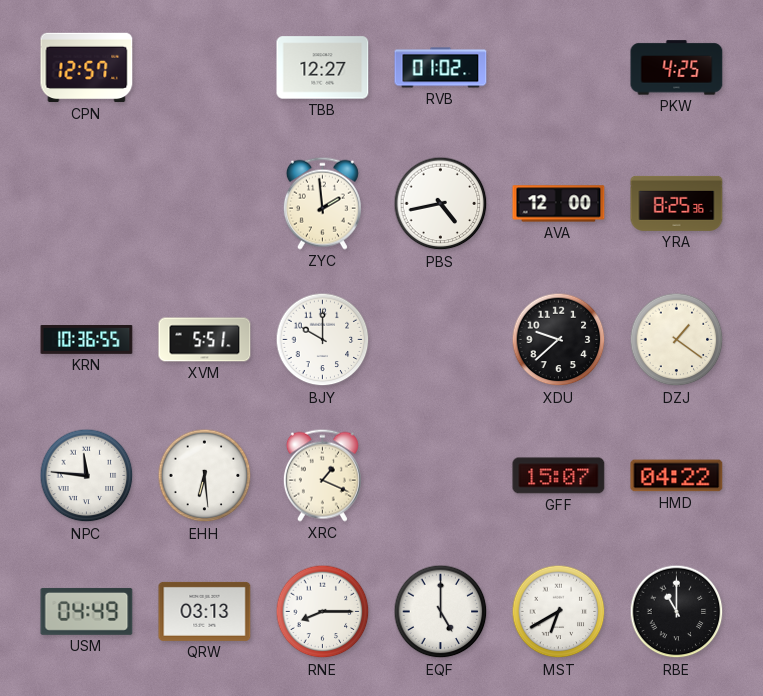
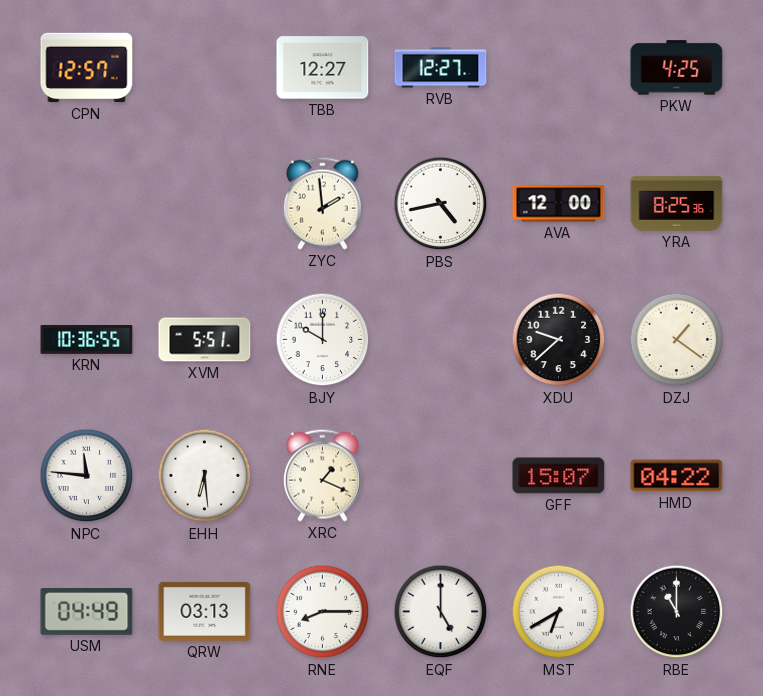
RVB: 01:02 -> 12:27
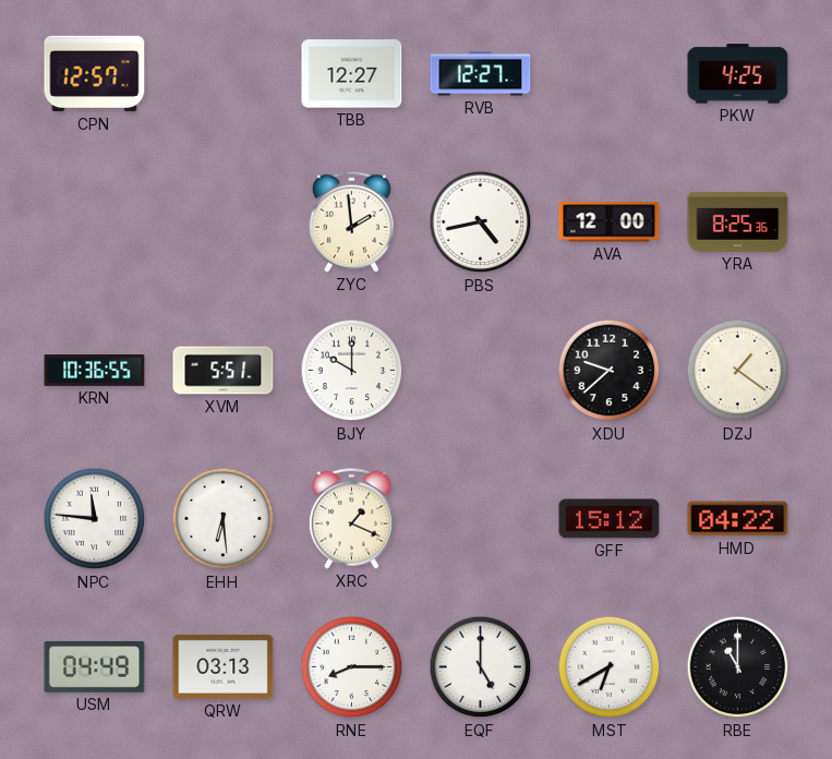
GFF: 15:07 -> 15:12
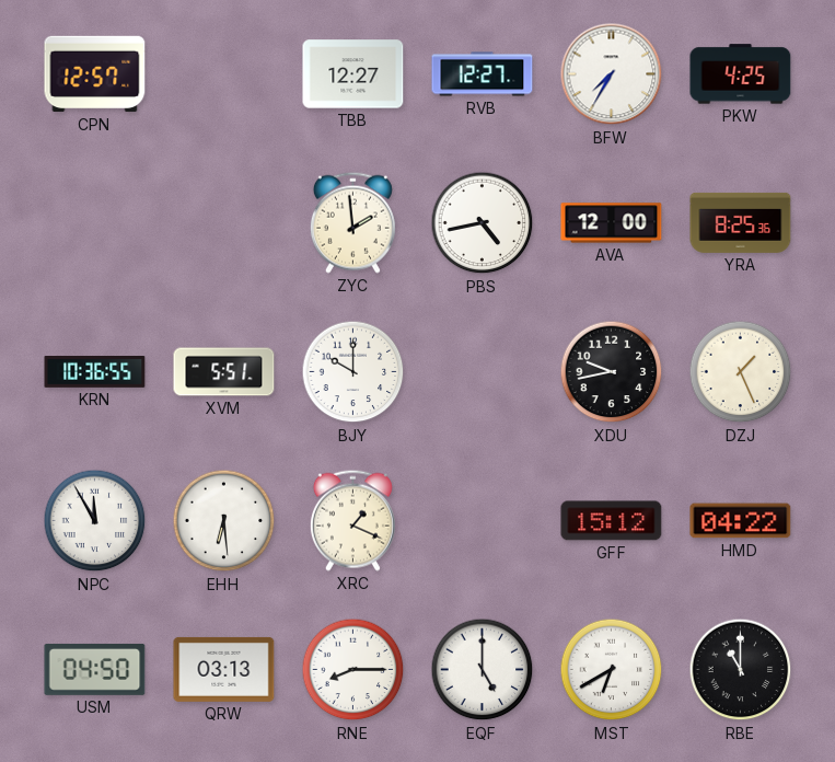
BFW: none -> 7:35
XDU: 9:38 -> 9:43
DZJ: 1:21 -> 1:26
NPC: 11:46 -> 11:55
USM: 04:49 -> 04:50
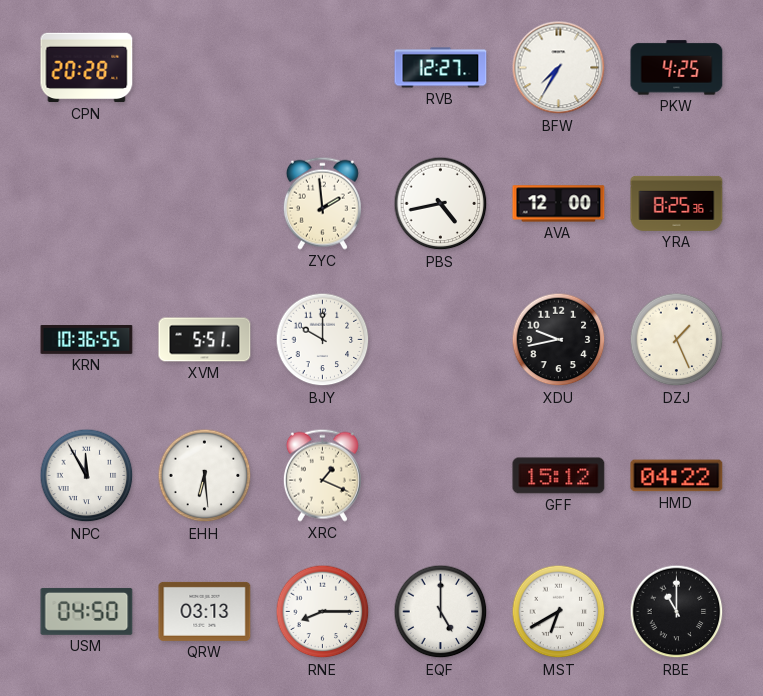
CPN: 12:57 -> 20:28
TBB: 12:27 -> none
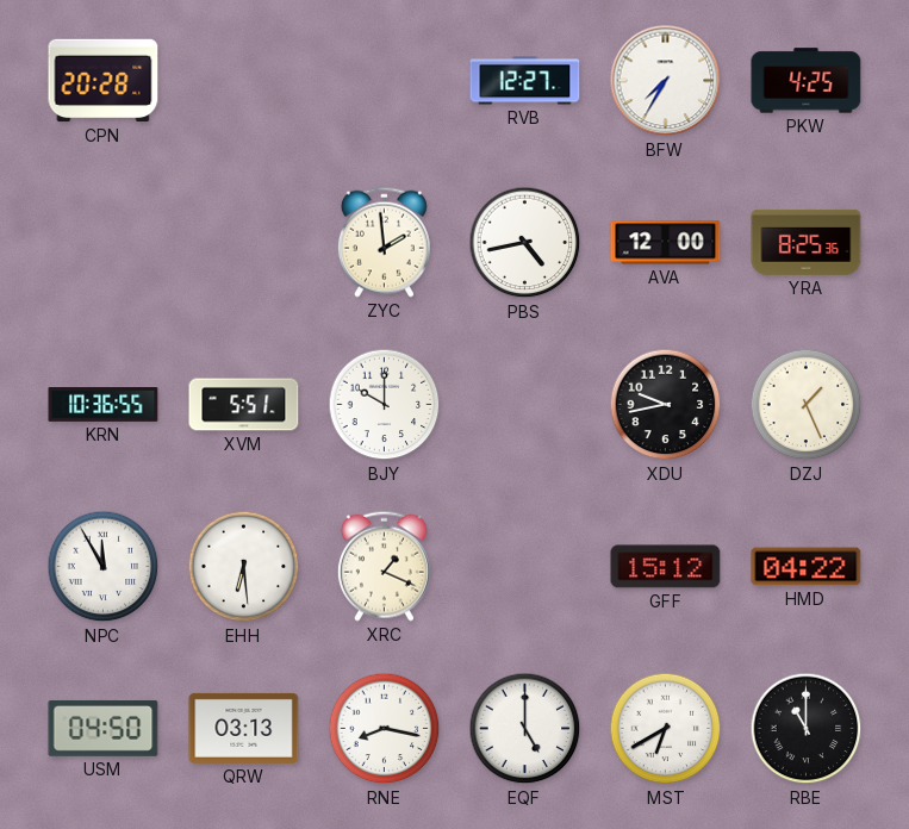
RNE: 8:15 -> 8:17
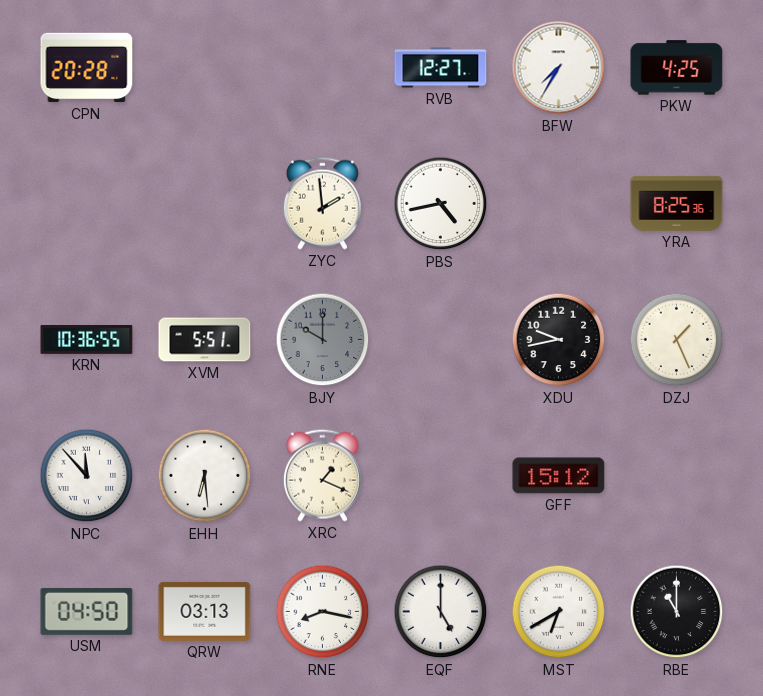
AVA: 12:00 -> none
BJY dial: white -> grey
NPC: 11:55 -> 11:53
HMD: 04:22 -> none
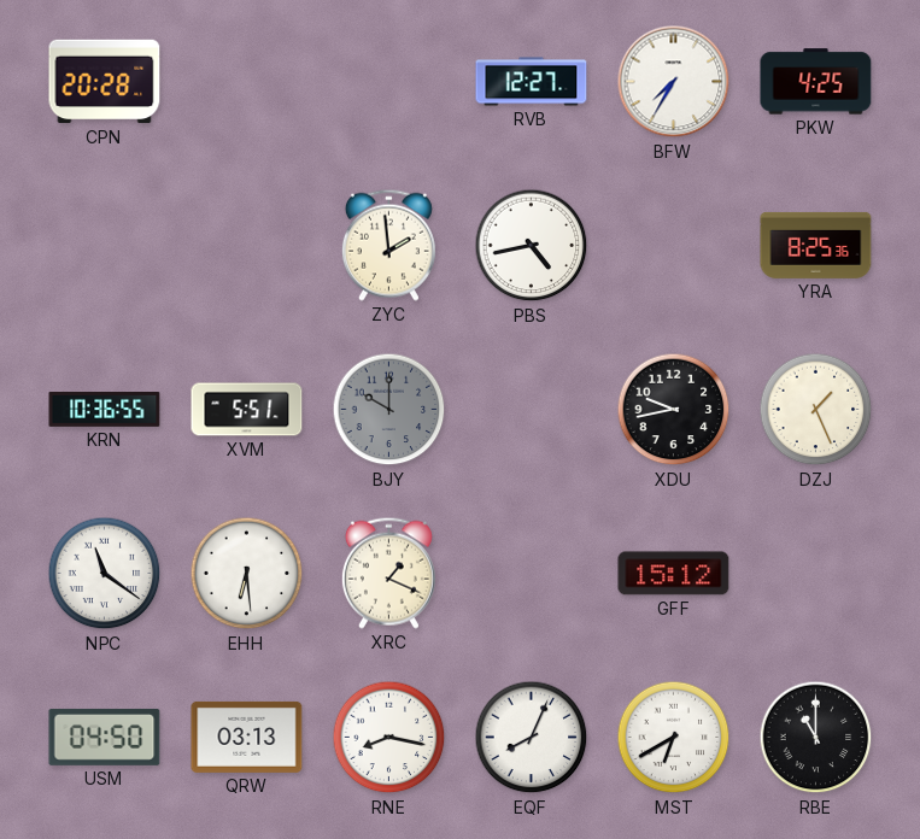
NPC: 11:53 -> 11:21
EQF: 5:00 -> 8:04
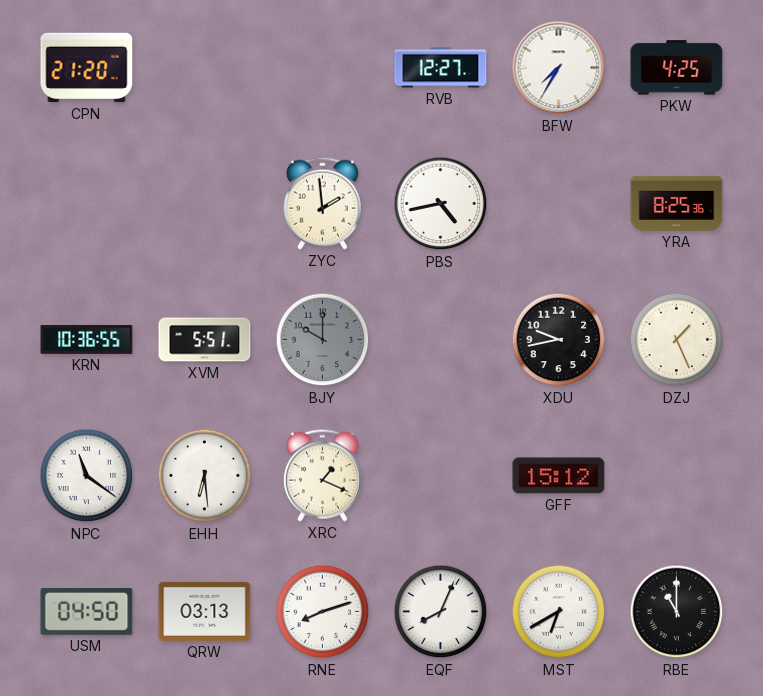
CPN: 20:28 -> 21:20
RNE: 8:17 -> 8:12
